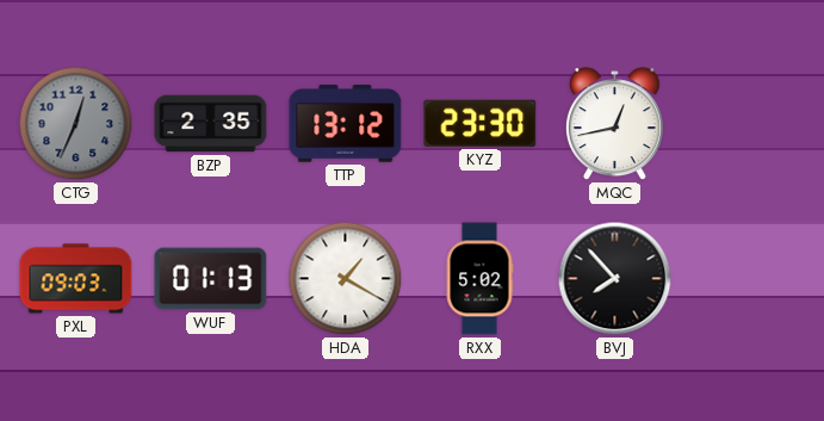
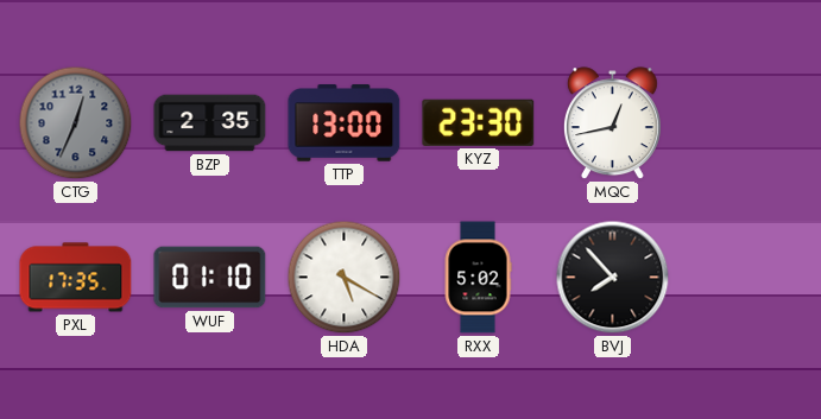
TTP: 13:12 -> 13:00
PXL: 09:03 -> 17:35
WUF: 01:13 -> 01:10
HDA: 1:20 -> 5:20
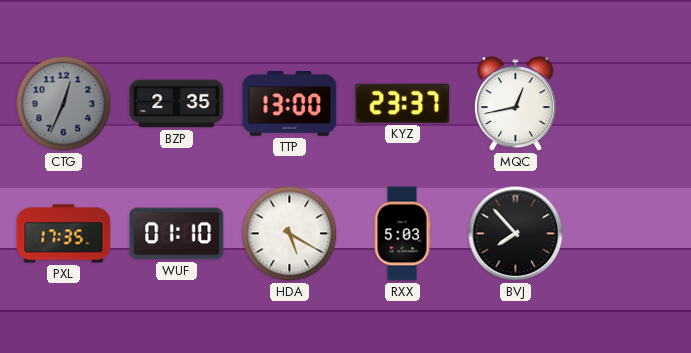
KYZ: 23:30 -> 23:37
RXX: 5:02 -> 5:03
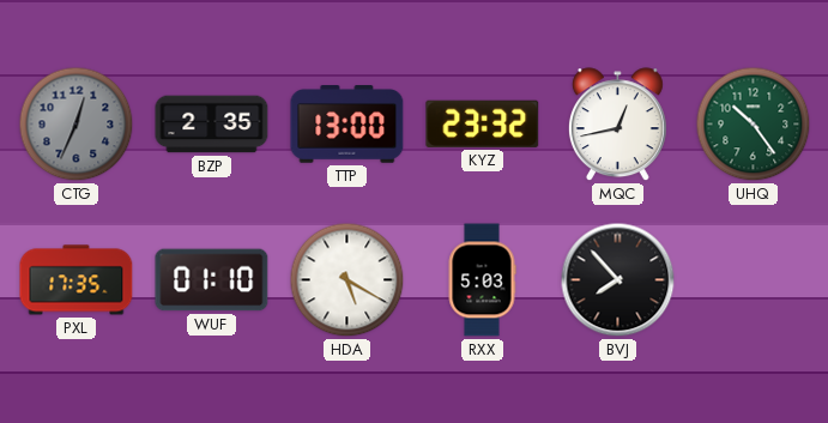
KYZ: 23:37 -> 23:32
UHQ: none -> 10:24
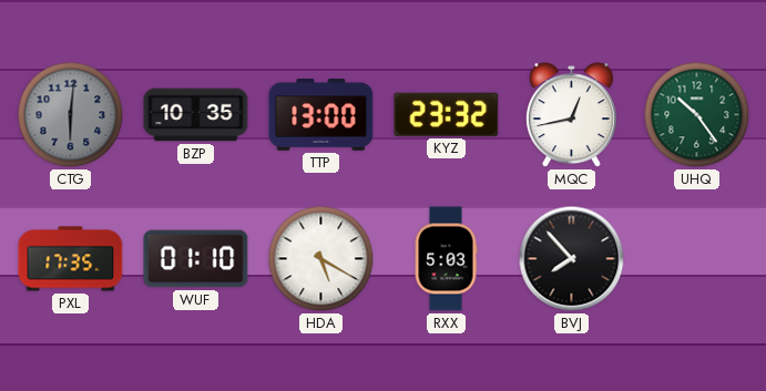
CTG: 12:34 -> 6:01
BZP: 2:35 -> 10:35
